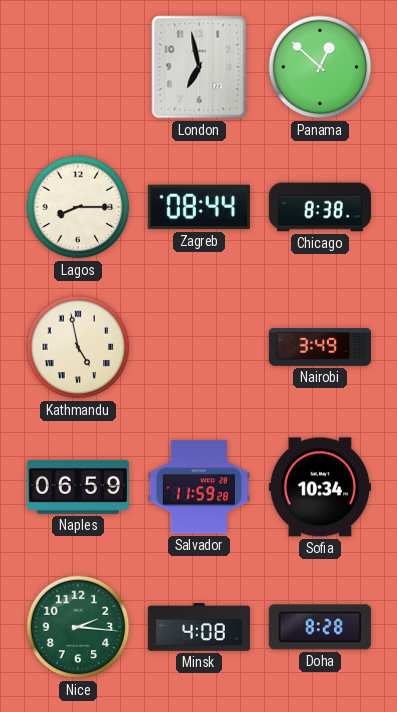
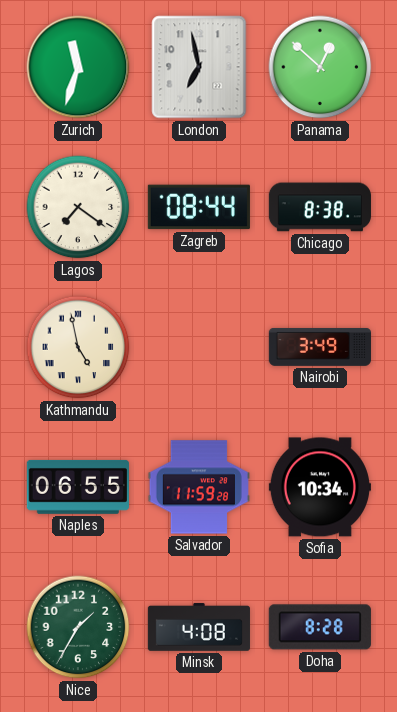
Zurich: none -> 11:33
Lagos: 8:15 -> 7:21
Naples: 06:59 -> 06:55
Nice: 2:16 -> 1:35
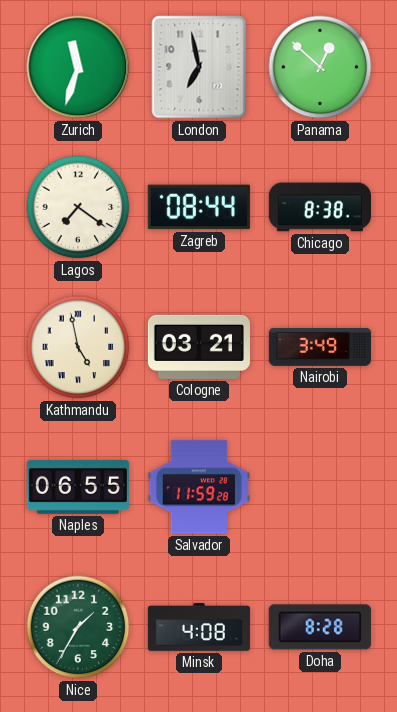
Cologne: none -> 03:21
Sofia: 10:34 -> none
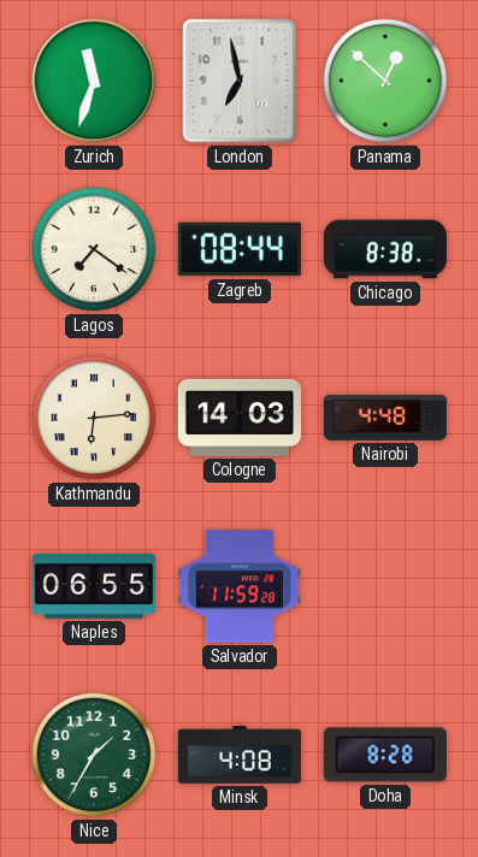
Kathmandu: 4:58 -> 6:14
Cologne: 03:21 -> 14:03
Nairobi: 3:49 -> 4:48
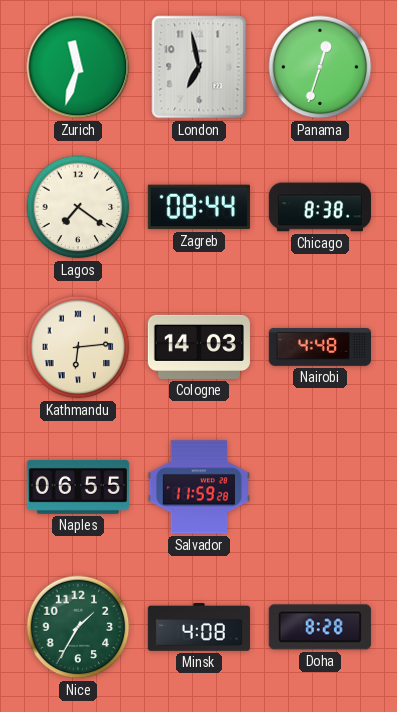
Panama: 12:52 -> 12:33
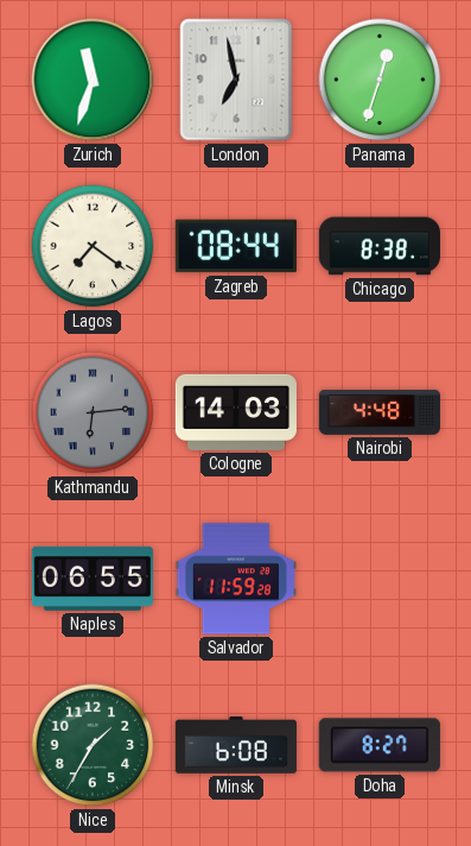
Kathmandu dial: cream -> grey
Minsk: 4:08 -> 6:08
Doha: 8:28 -> 8:27
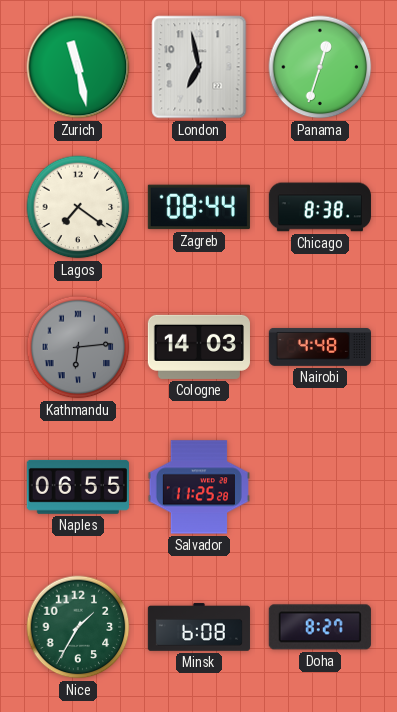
Zurich: 11:33 -> 11:28
Salvador: 11:59 -> 11:25
